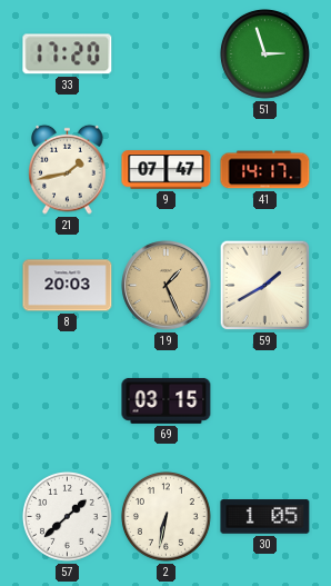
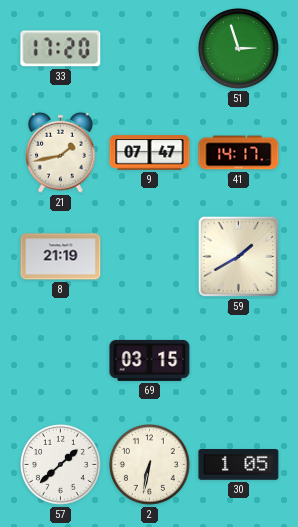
8: 20:03 -> 21:19
19: 1:26 -> none
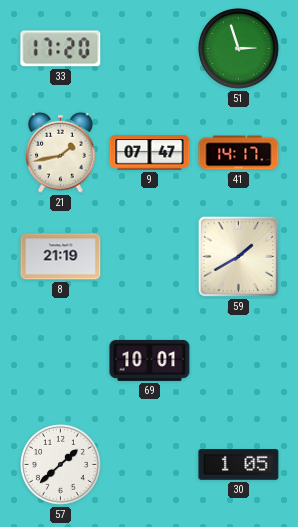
69: 03:15 -> 10:01
2: 6:32 -> none
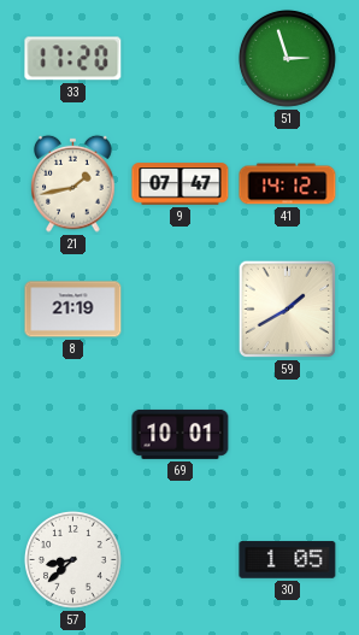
41: 14:17 -> 14:12
57: 1:38 -> 8:38
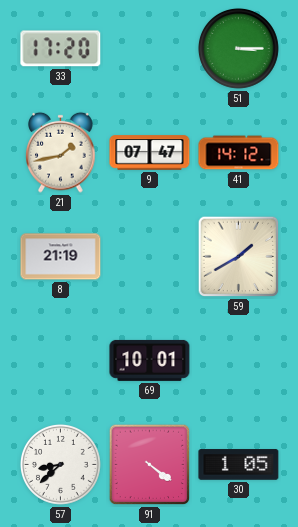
51: 2:57 -> 3:15
91: none -> 4:21
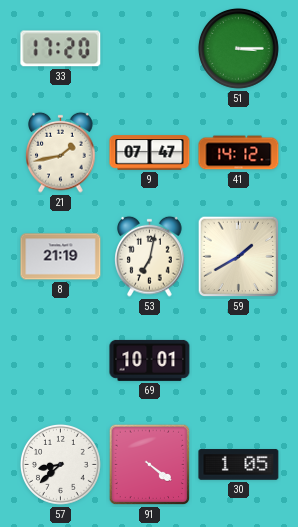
53: none -> 7:02
